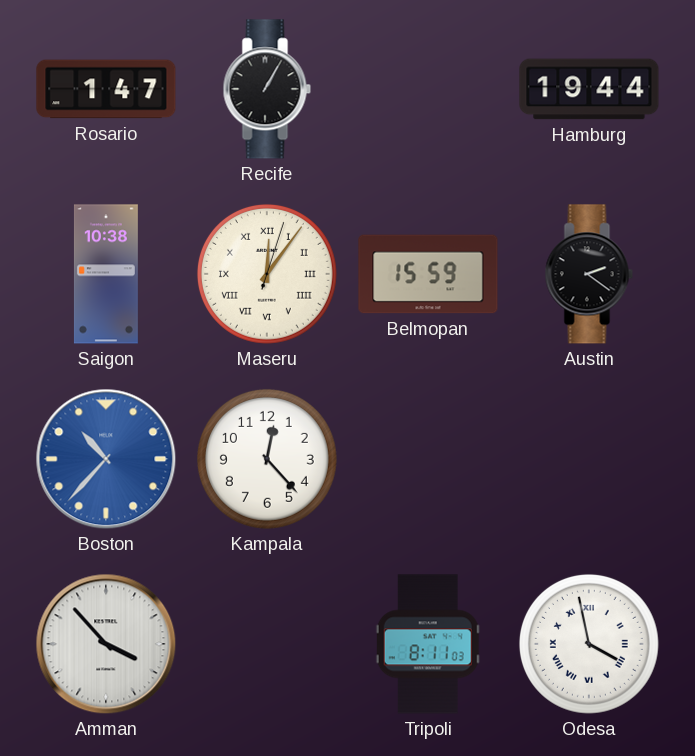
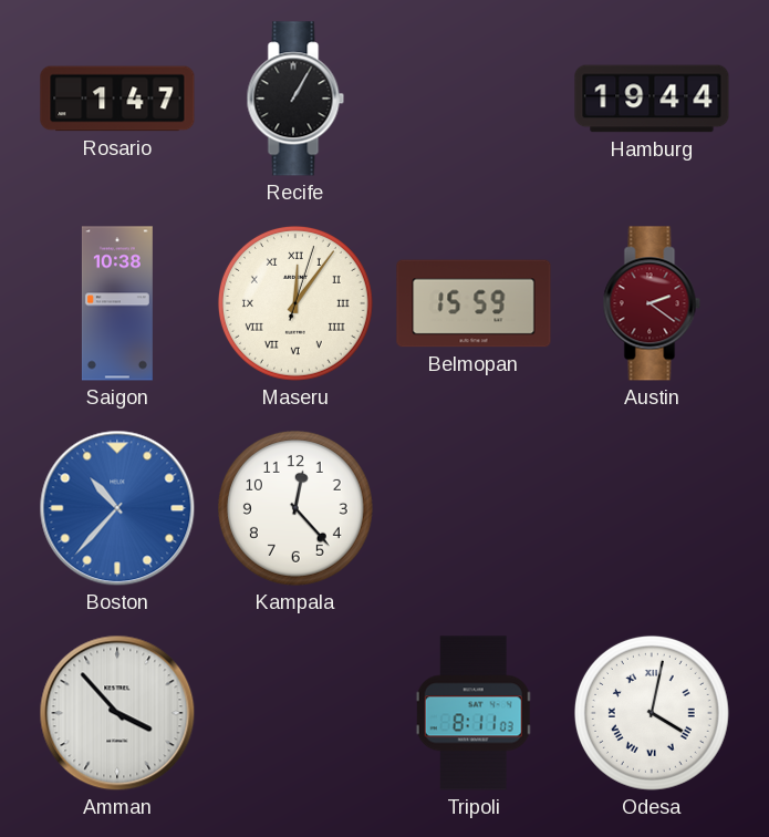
Austin dial: black -> burgundy
Odesa: 3:58 -> 4:02
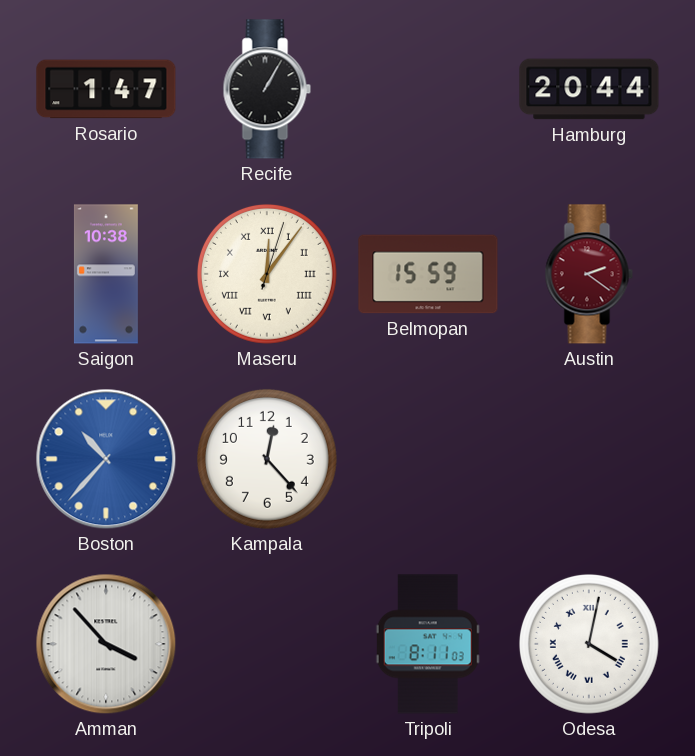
Hamburg: 19:44 -> 20:44
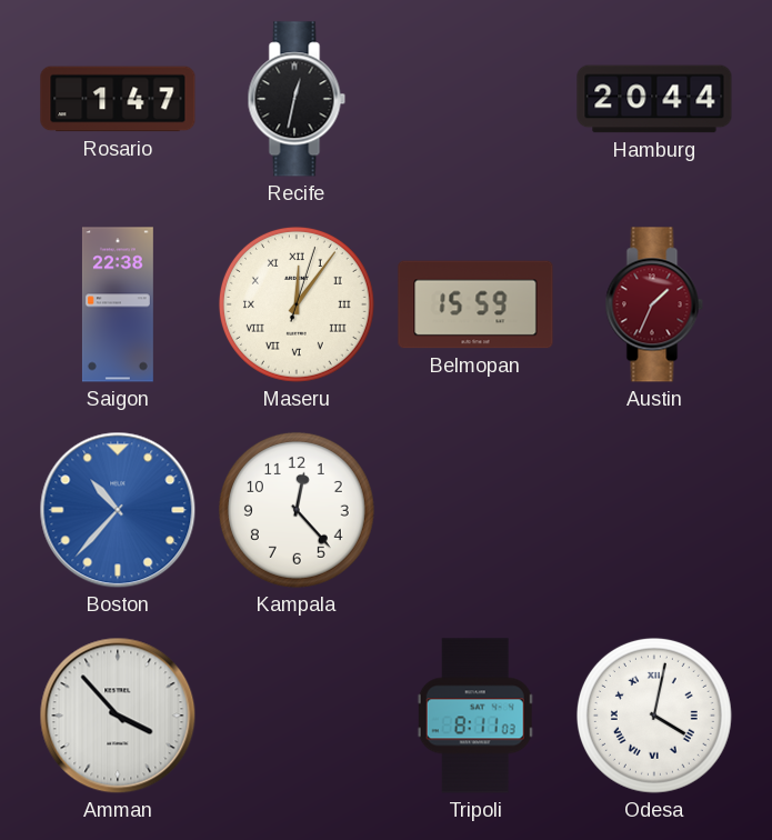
Recife: 1:05 -> 12:32
Saigon: 10:38 -> 22:38
Austin: 2:21 -> 1:34
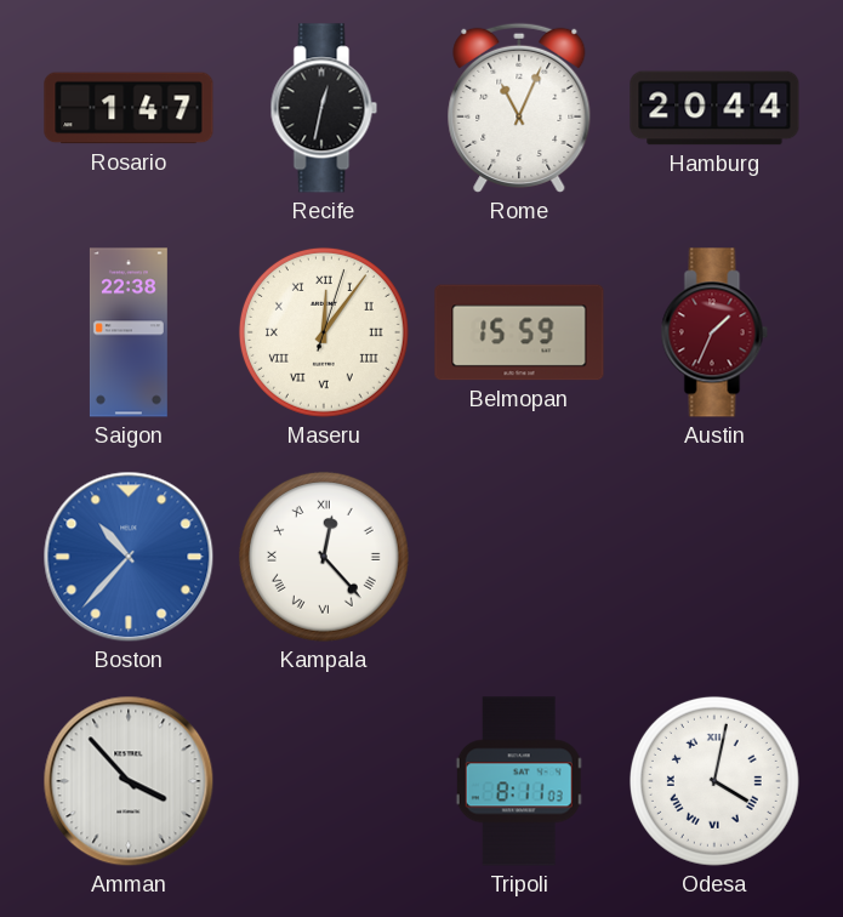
Rome: none -> 11:04
Kampala numerals: Arabic -> Roman
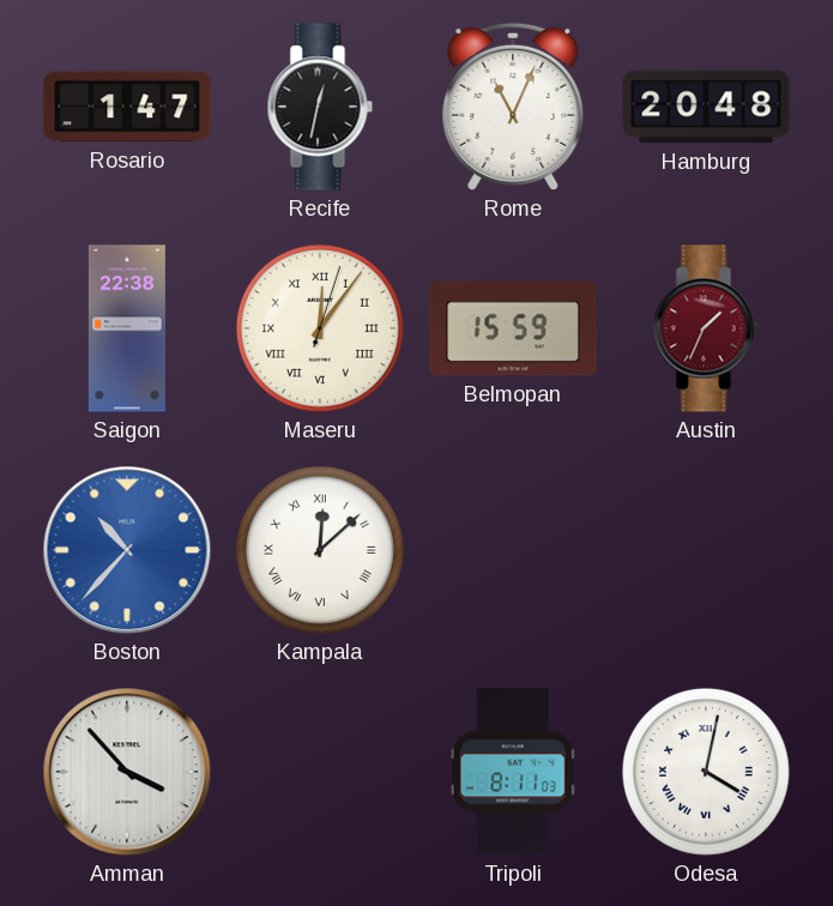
Hamburg: 20:44 -> 20:48
Kampala: 12:23 -> 12:08
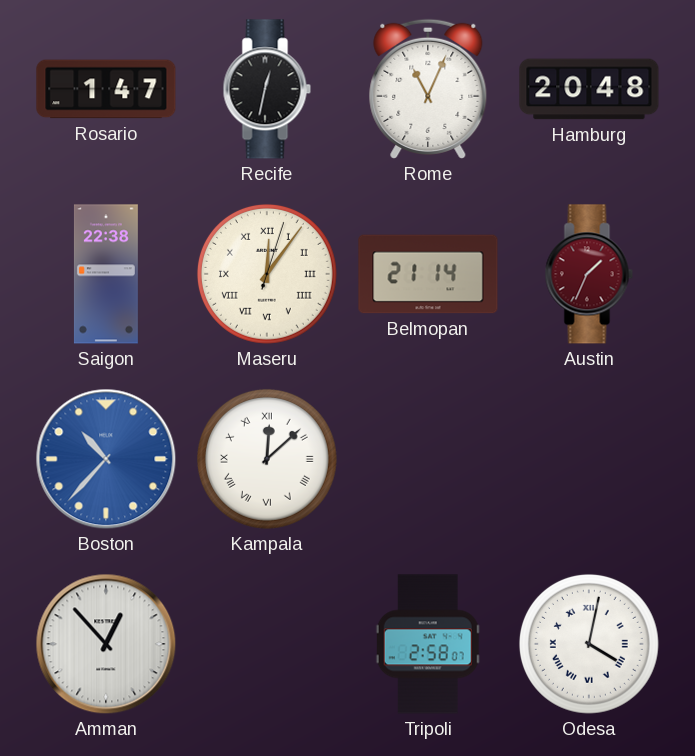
Belmopan: 15:59 -> 21:14
Amman: 3:53 -> 12:53
Tripoli: 8:11 -> 2:58
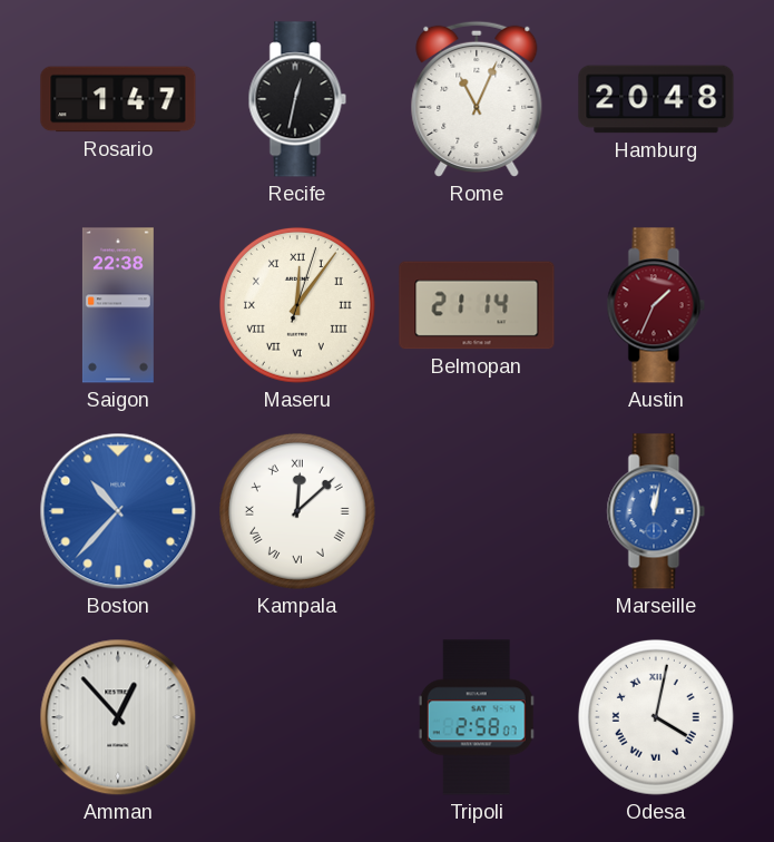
Marseille: none -> 12:02
